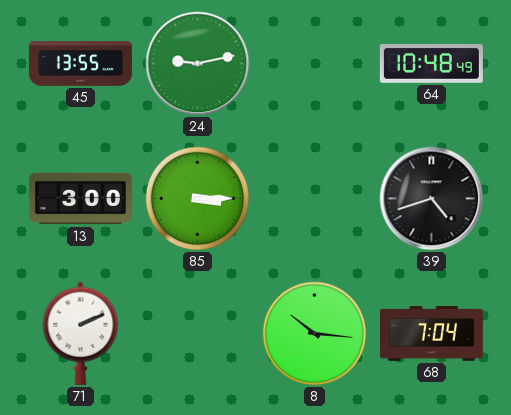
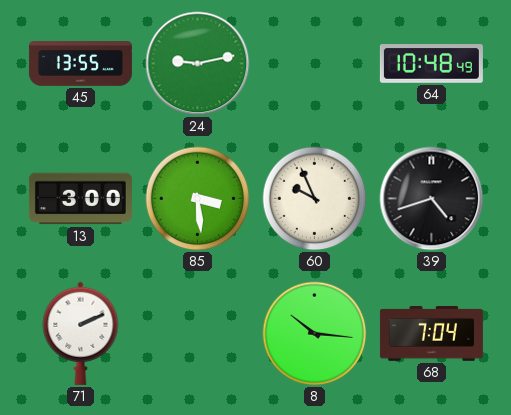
85: 3:15 -> 3:29
60: none -> 9:56
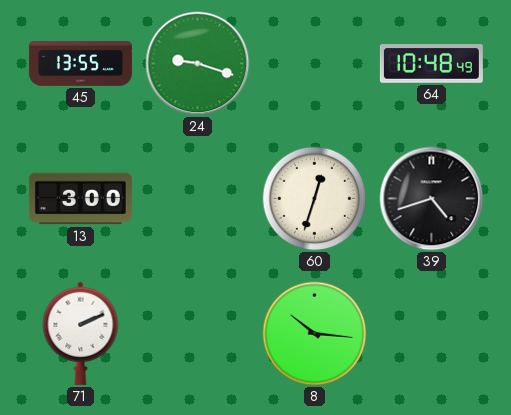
24: 9:13 -> 9:18
85: 3:29 -> none
60: 9:56 -> 12:33
68: 7:04 -> none
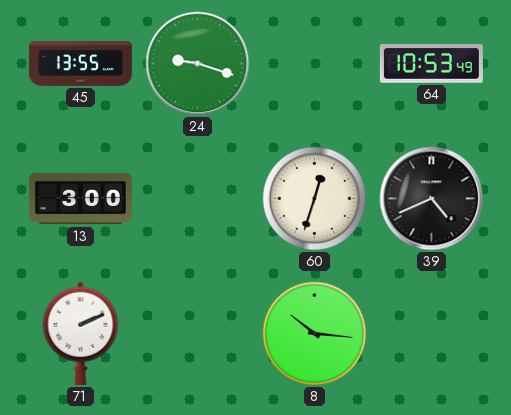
64: 10:48 -> 10:53
39: 4:42 -> 4:41
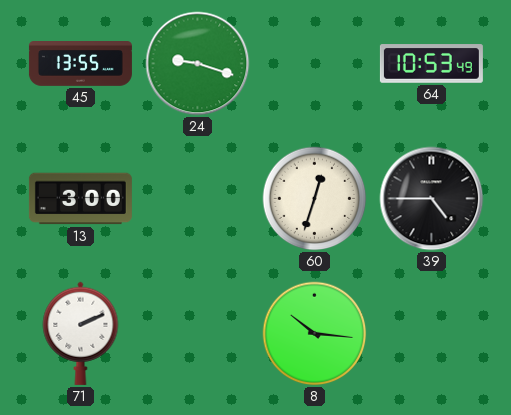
39: 4:41 -> 4:45
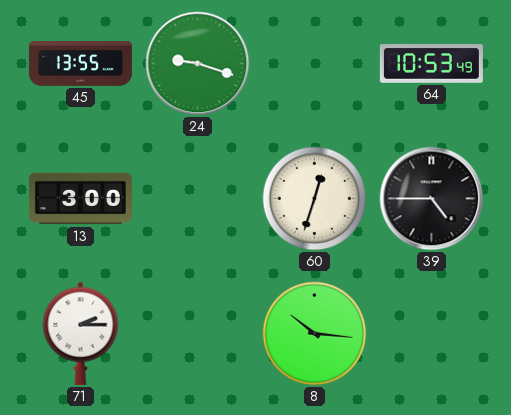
71: 2:11 -> 2:15
